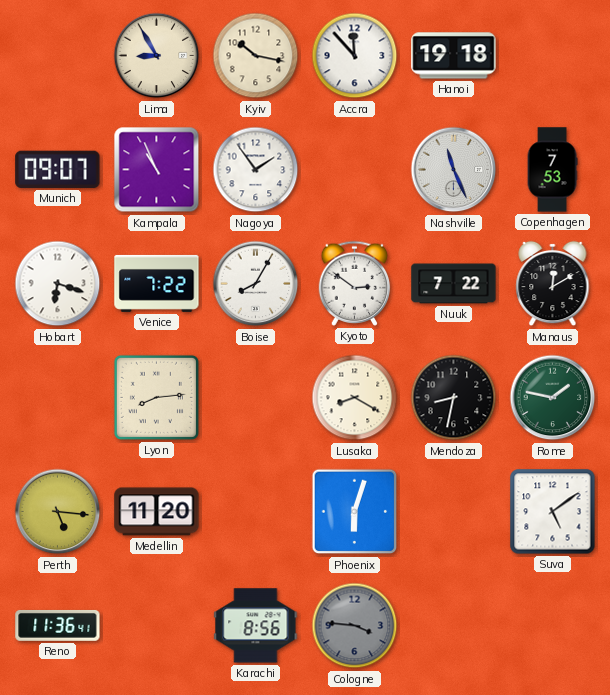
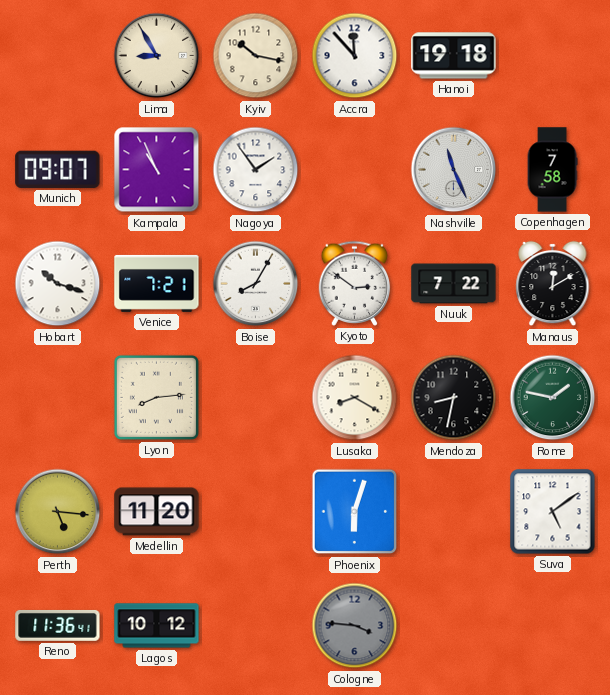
Copenhagen: 7:53 -> 7:58
Hobart: 6:18 -> 10:18
Venice: 7:22 -> 7:21
Lagos: none -> 10:12
Karachi: 8:56 -> none
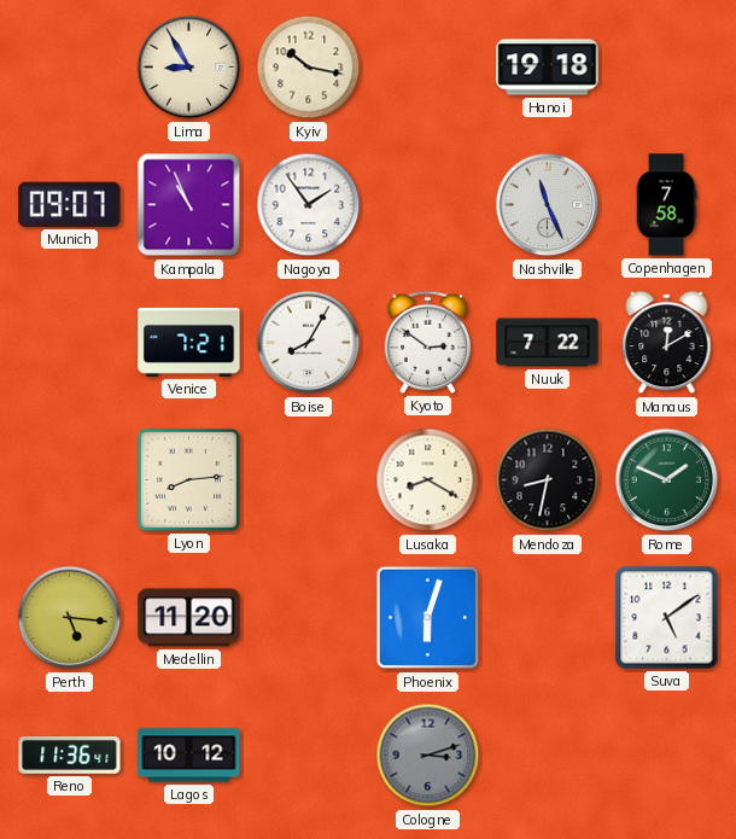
Accra: 11:53 -> none
Hobart: 10:18 -> none
Rome: 1:47 -> 1:49
Cologne: 3:46 -> 3:12
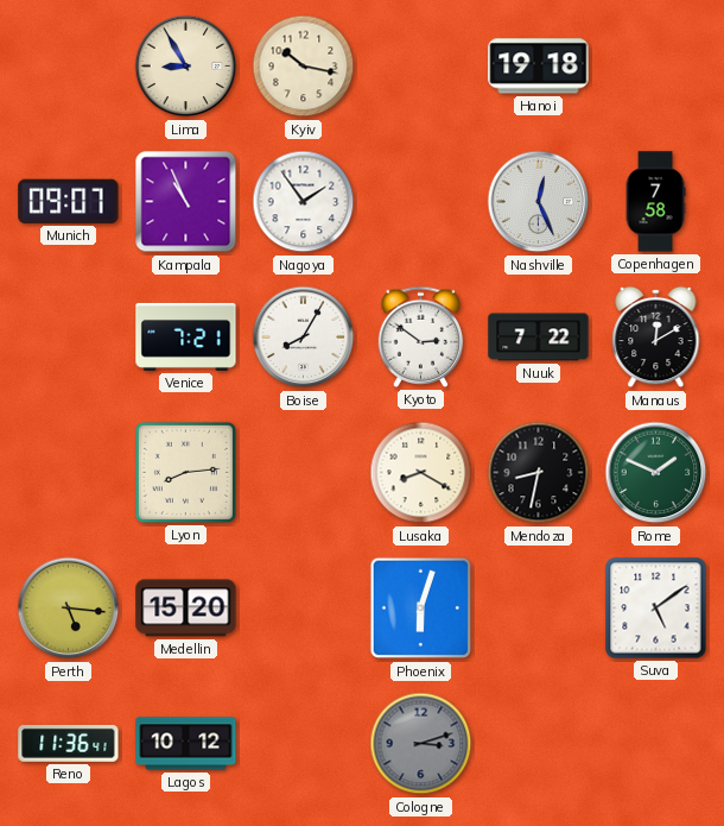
Nashville: 11:26 -> 12:26
Medellin: 11:20 -> 15:20
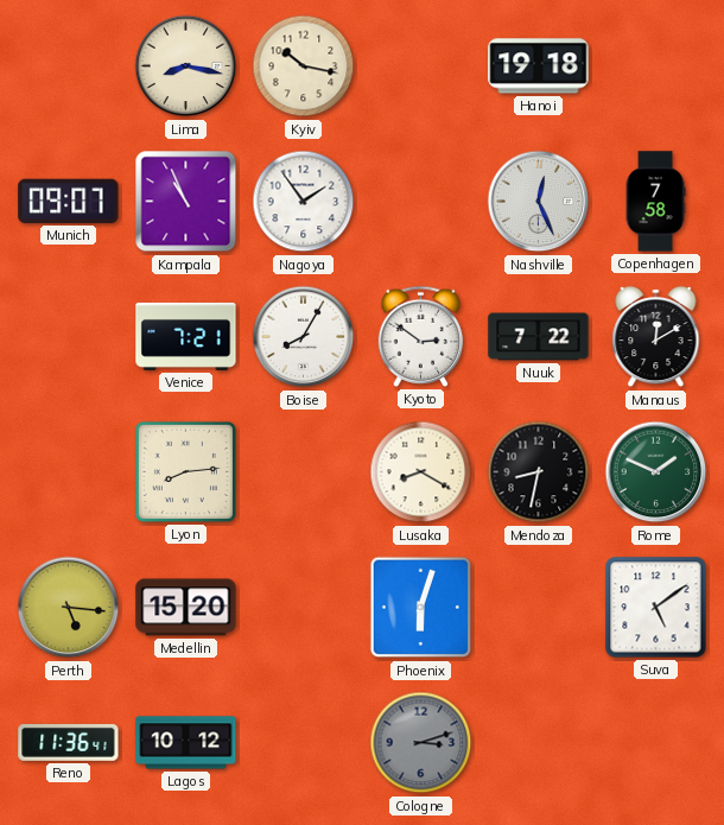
Lima: 8:55 -> 8:17
